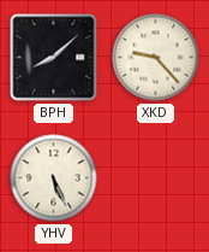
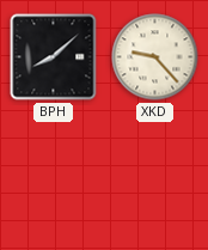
YHV: 5:26 -> none
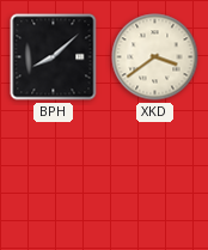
XKD: 9:23 -> 3:39
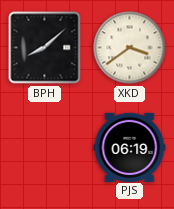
PJS: none -> 06:19
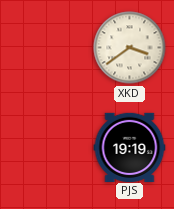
BPH: 8:08 -> none
PJS: 06:19 -> 19:19
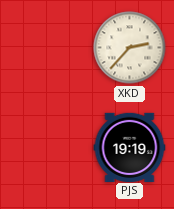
XKD: 3:39 -> 2:37
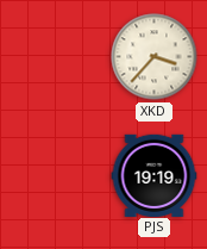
XKD: 2:37 -> 3:37
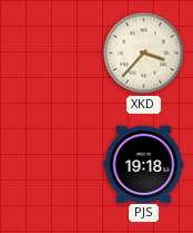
PJS: 19:19 -> 19:18
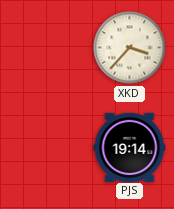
PJS: 19:18 -> 19:14
